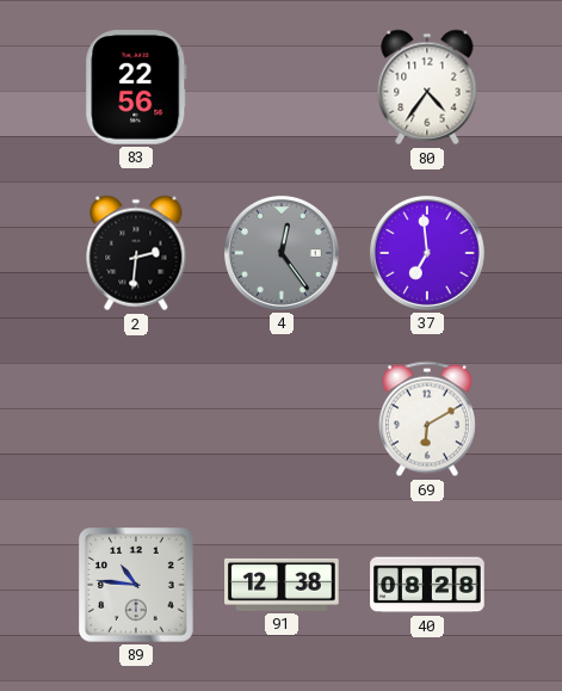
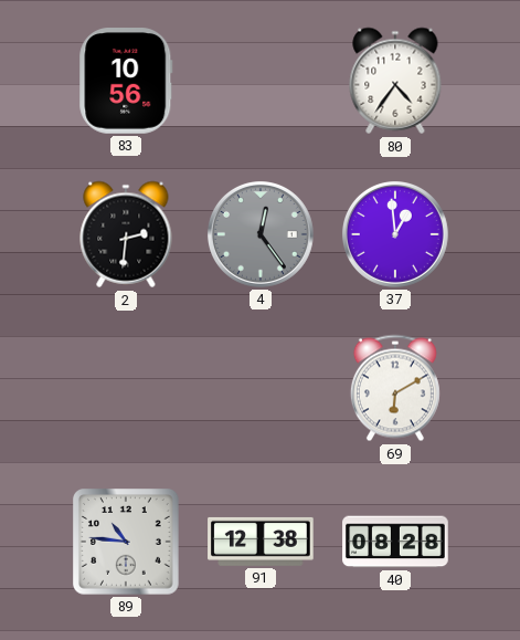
83: 22:56 -> 10:56
37: 6:59 -> 12:59
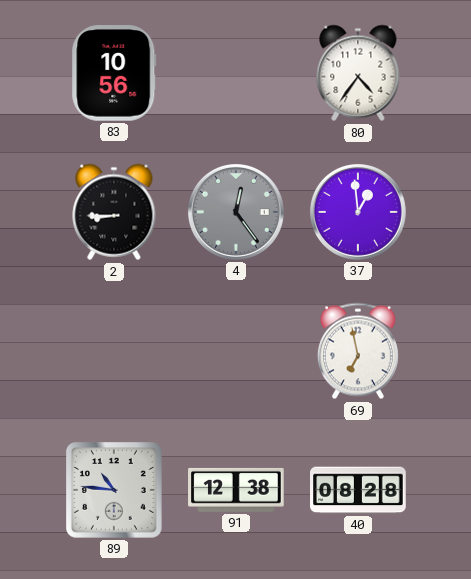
2: 2:31 -> 8:45
69: 6:10 -> 6:58
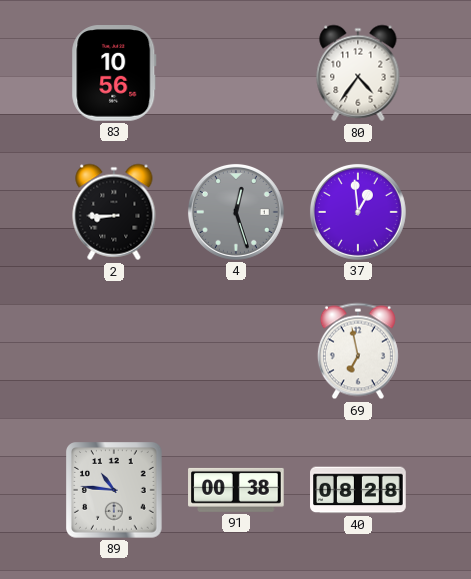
4: 12:24 -> 12:27
91: 12:38 -> 00:38
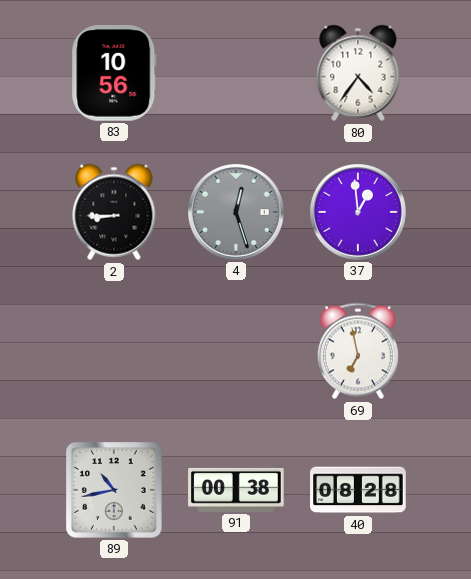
89: 10:46 -> 10:43
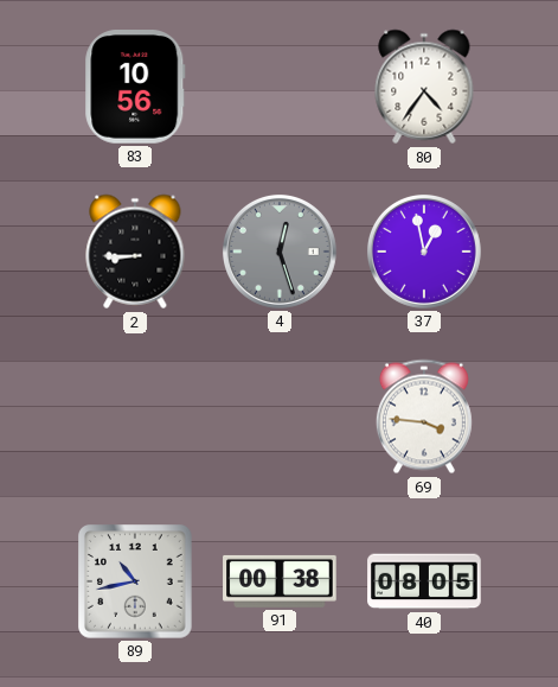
37: 12:59 -> 12:58
69: 6:58 -> 3:46
40: 08:28 -> 08:05
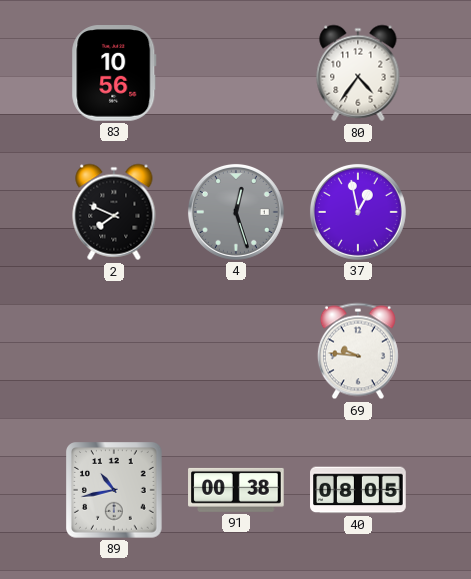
2: 8:45 -> 7:49
69: 3:46 -> 9:46
